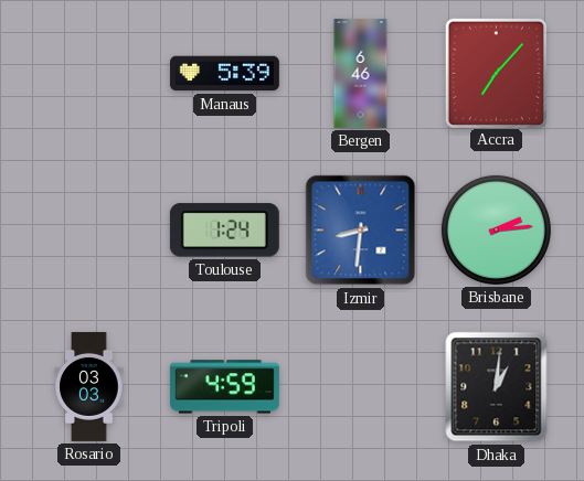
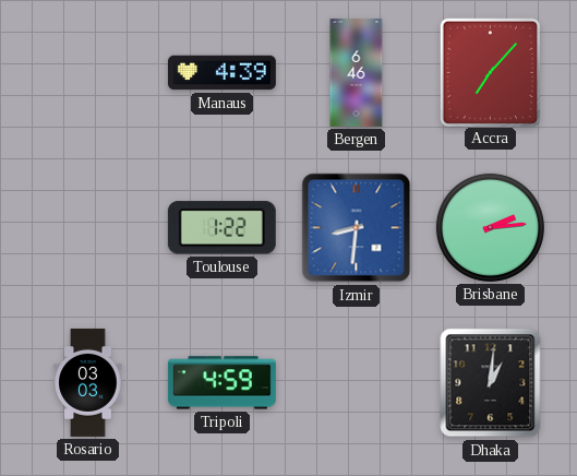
Manaus: 5:39 -> 4:39
Toulouse: 1:24 -> 1:22
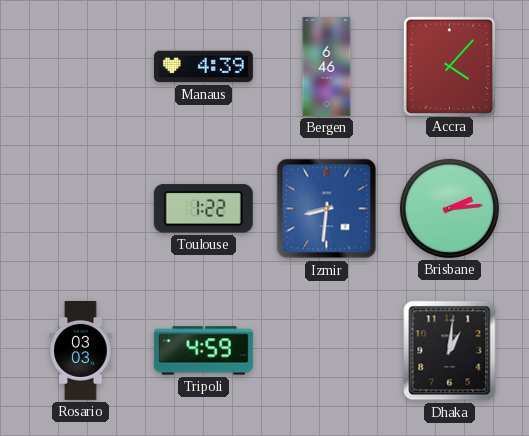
Accra: 7:07 -> 4:07
